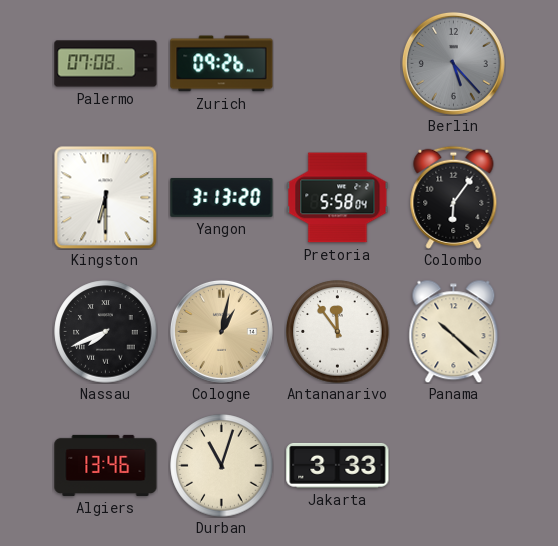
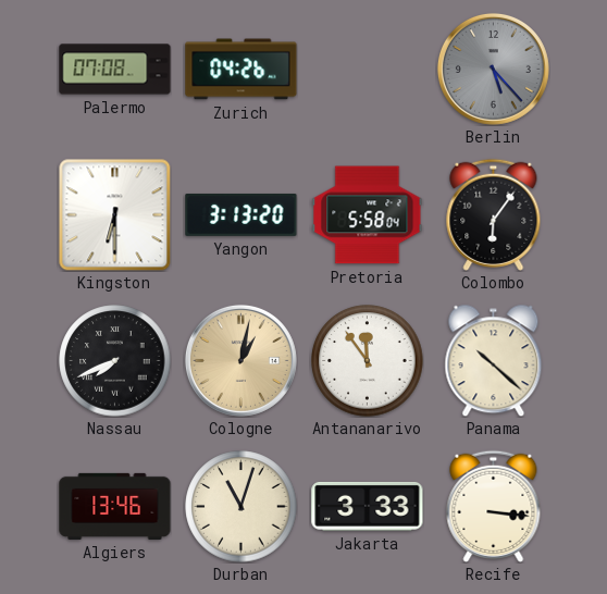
Zurich: 09:26 -> 04:26
Recife: none -> 3:16
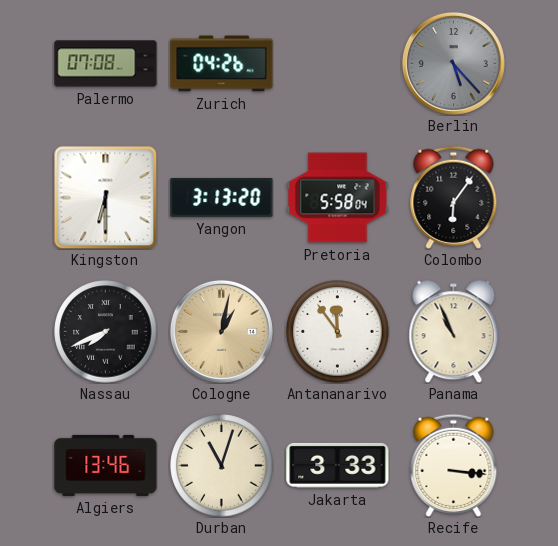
Panama: 10:22 -> 10:56
